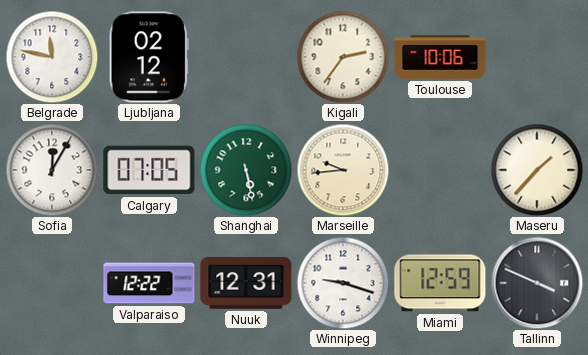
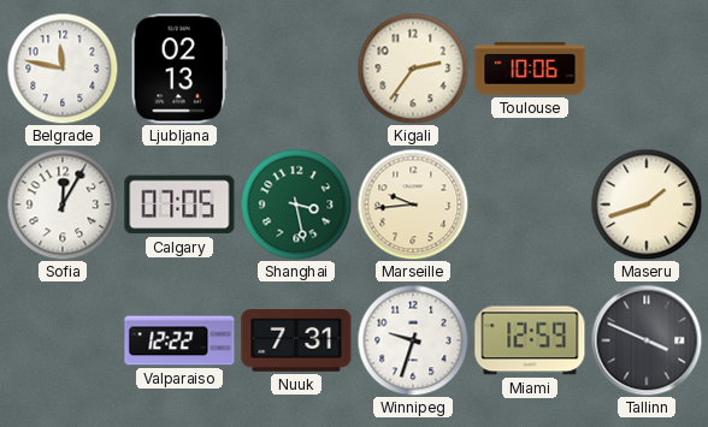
Ljubljana: 02:12 -> 02:13
Shanghai: 5:28 -> 3:28
Maseru: 1:37 -> 1:42
Nuuk: 12:31 -> 7:31
Winnipeg: 9:18 -> 9:33
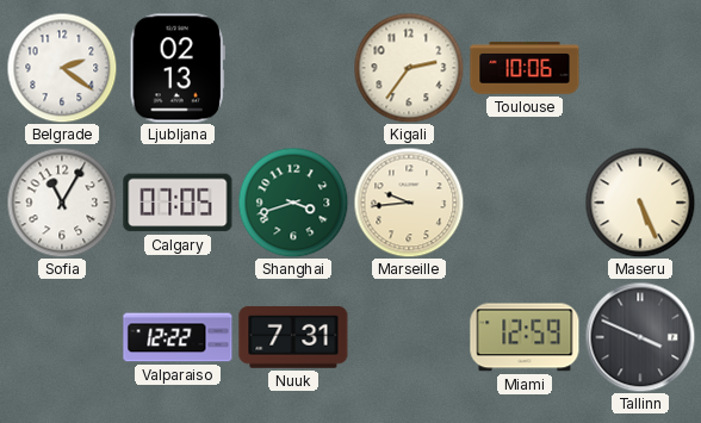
Belgrade: 11:47 -> 2:21
Sofia: 12:05 -> 11:05
Shanghai: 3:28 -> 3:42
Maseru: 1:42 -> 5:26
Winnipeg: 9:33 -> none
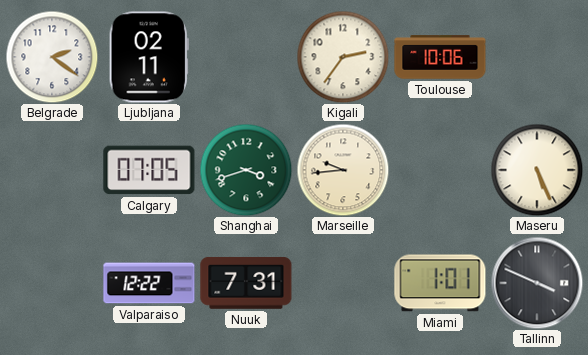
Ljubljana: 02:13 -> 02:11
Sofia: 11:05 -> none
Miami: 12:59 -> 1:01
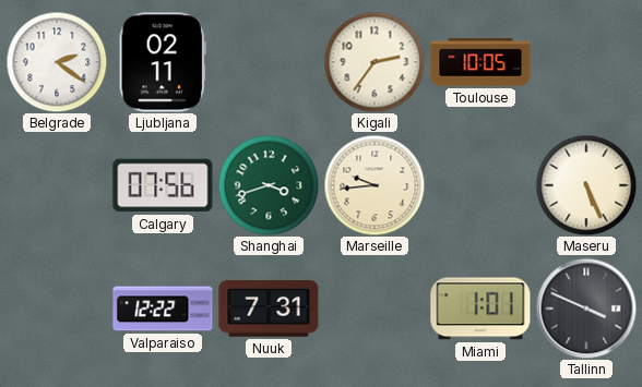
Toulouse: 10:06 -> 10:05
Calgary: 07:05 -> 07:56
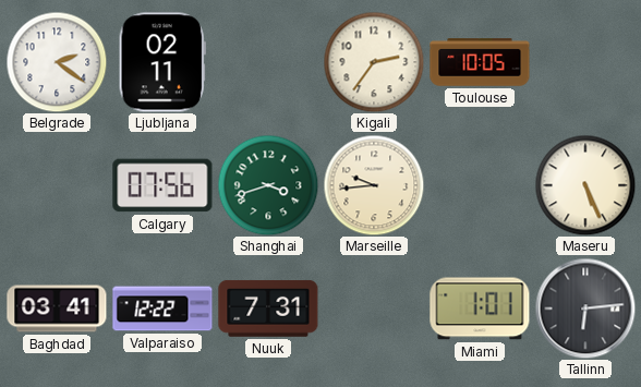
Baghdad: none -> 03:41
Tallinn: 3:49 -> 6:14
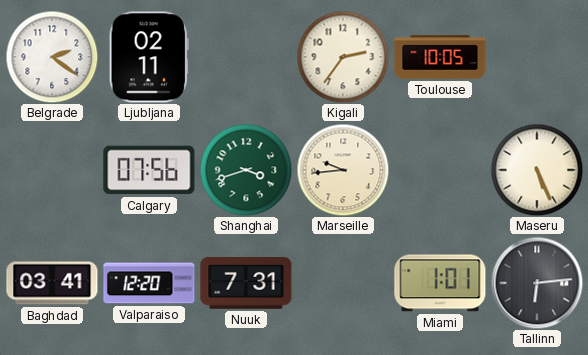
Valparaiso: 12:22 -> 12:20
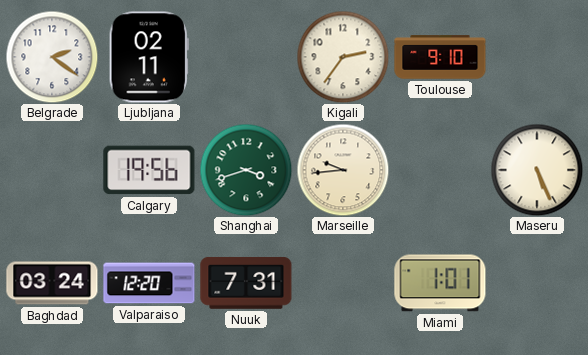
Toulouse: 10:05 -> 9:10
Calgary: 07:56 -> 19:56
Baghdad: 03:41 -> 03:24
Tallinn: 6:14 -> none
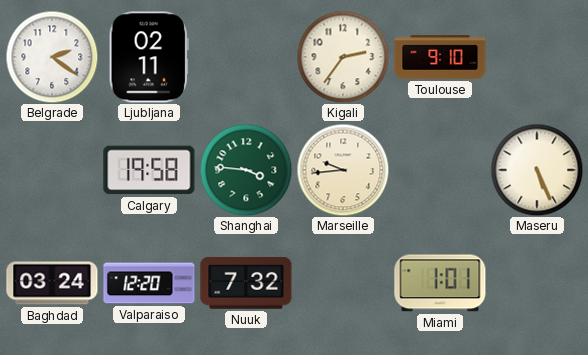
Calgary: 19:56 -> 19:58
Shanghai: 3:42 -> 3:46
Nuuk: 7:31 -> 7:32
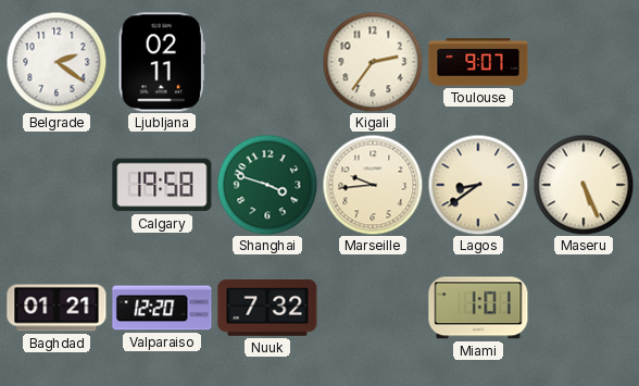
Toulouse: 9:10 -> 9:07
Shanghai: 3:46 -> 3:48
Lagos: none -> 8:39
Baghdad: 03:24 -> 01:21
